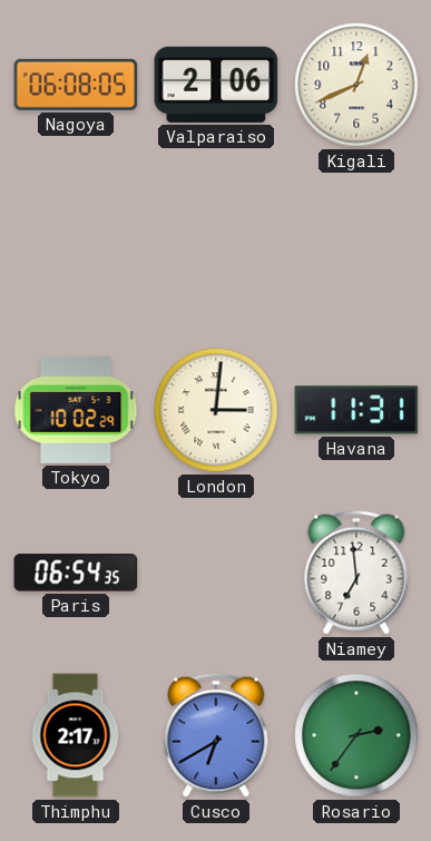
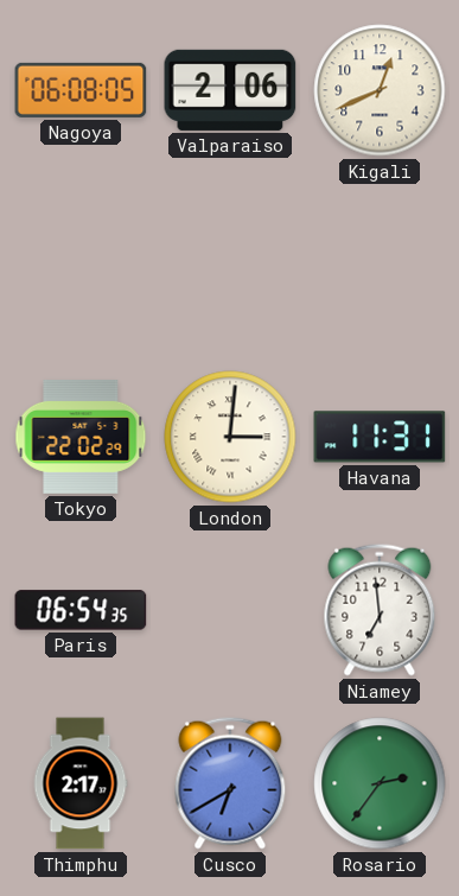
Tokyo: 10:02 -> 22:02
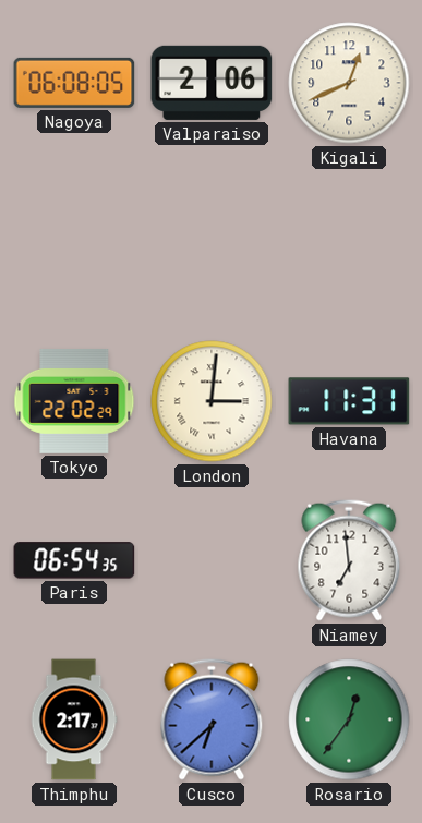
Cusco: 6:40 -> 6:38
Rosario: 2:36 -> 12:36
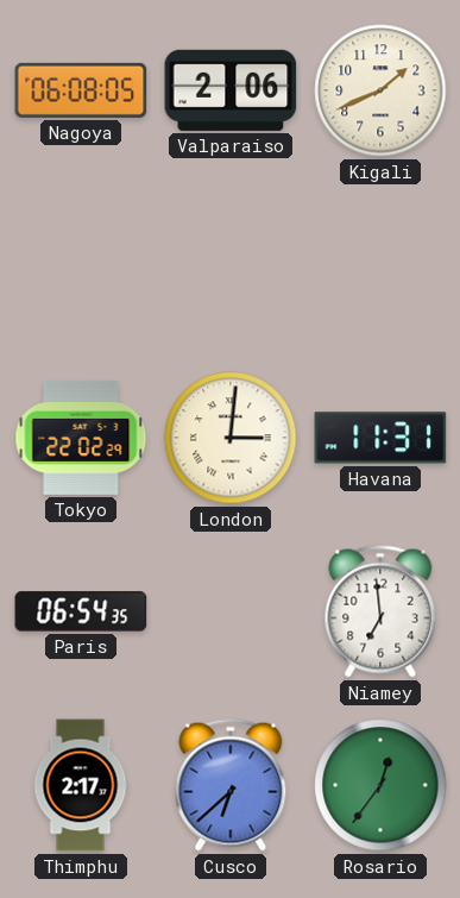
Kigali: 12:41 -> 1:41
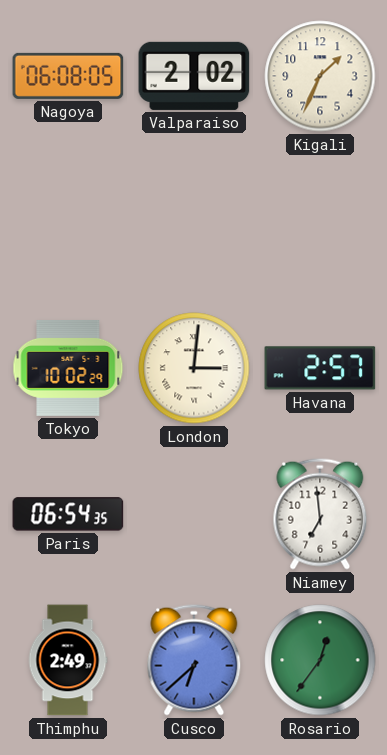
Valparaiso: 2:06 -> 2:02
Kigali: 1:41 -> 1:34
Tokyo: 22:02 -> 10:02
Havana: 11:31 -> 2:57
Thimphu: 2:17 -> 2:49
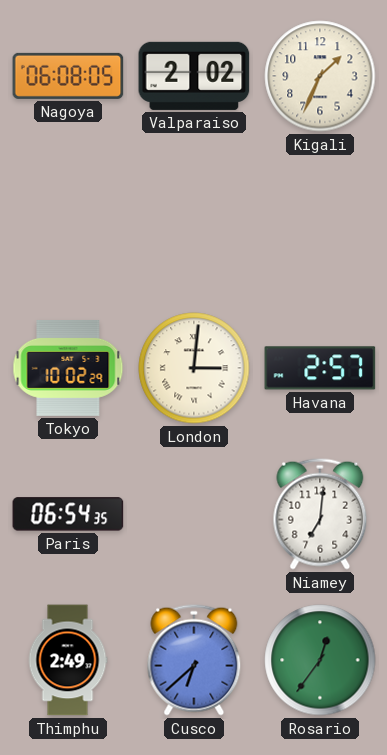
Niamey: 6:59 -> 7:01
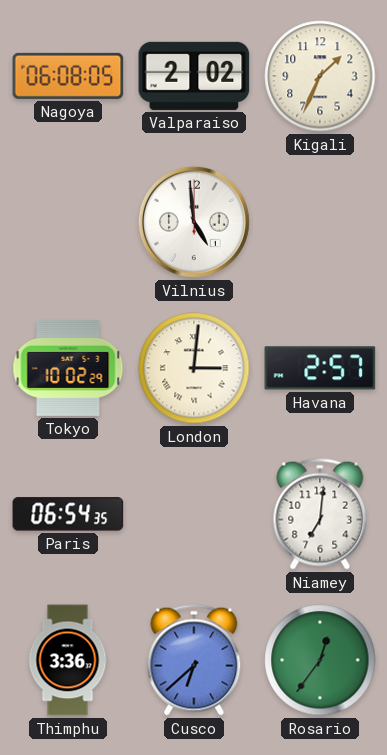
Vilnius: none -> 4:59
Thimphu: 2:49 -> 3:36
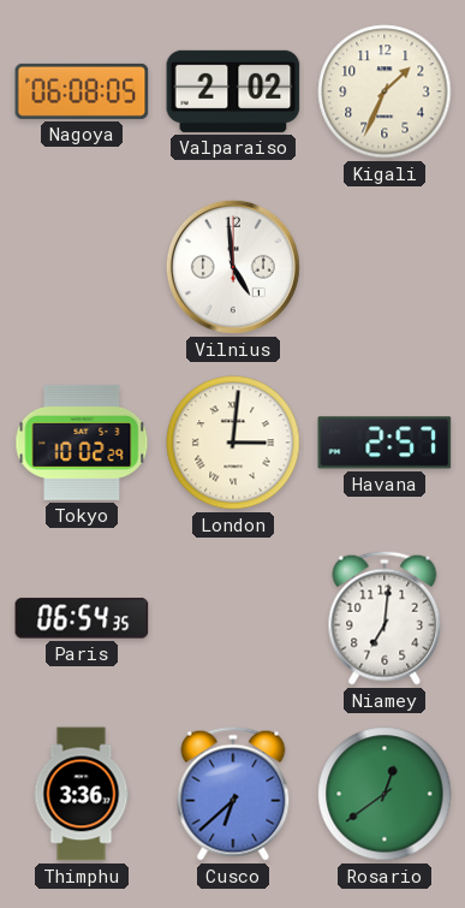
Rosario: 12:36 -> 12:39
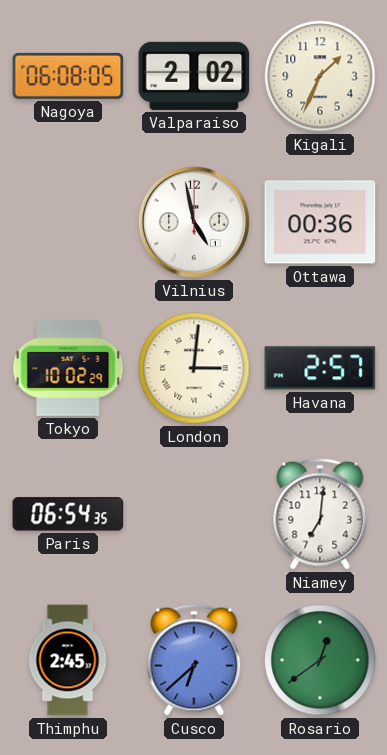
Vilnius: 4:59 -> 4:58
Ottawa: none -> 00:36
Thimphu: 3:36 -> 2:45
